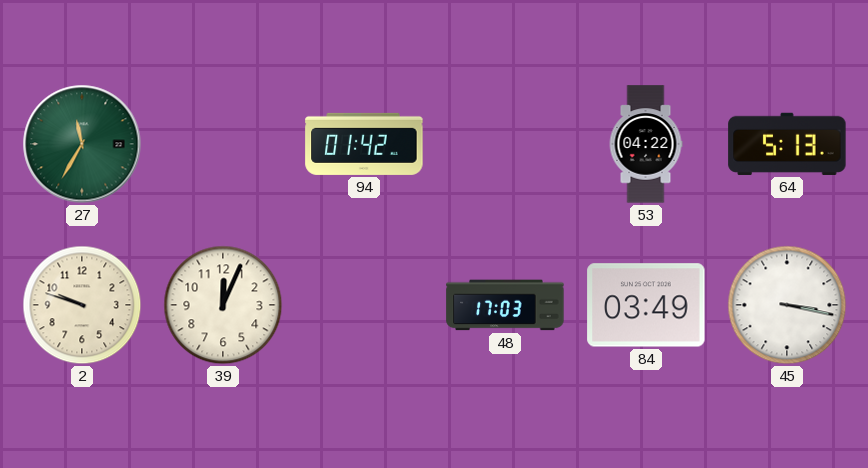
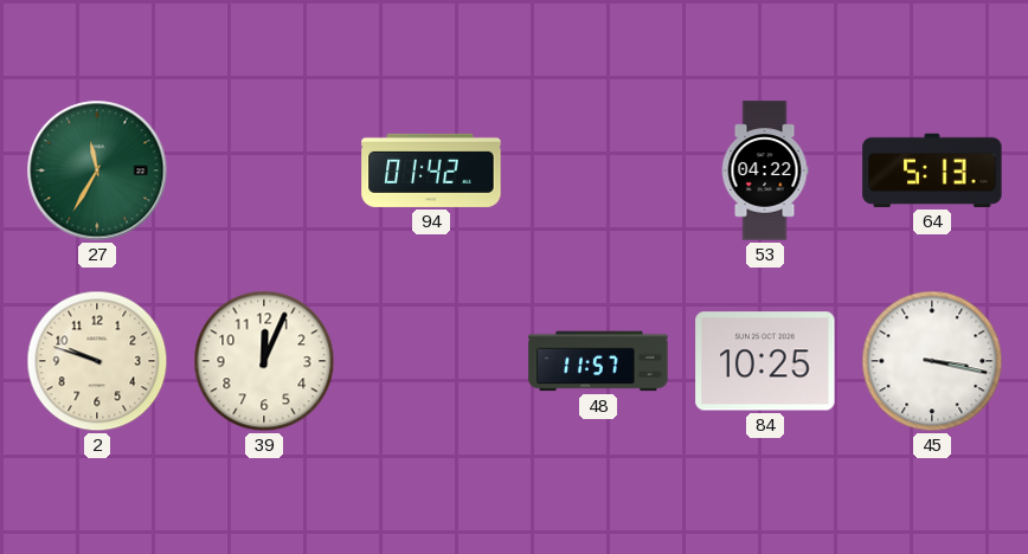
48: 17:03 -> 11:57
84: 03:49 -> 10:25
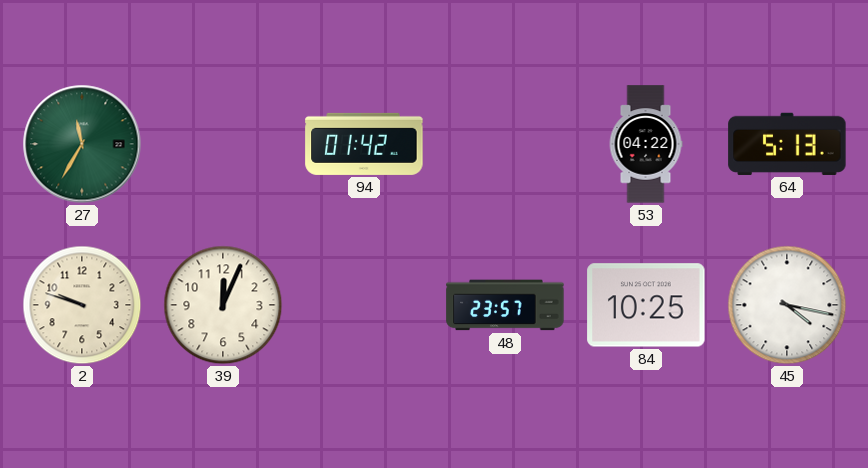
48: 11:57 -> 23:57
45: 3:17 -> 4:17
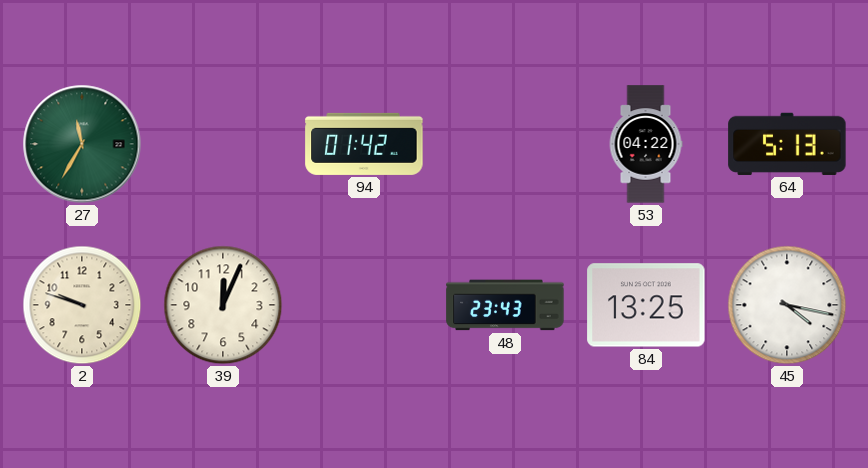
48: 23:57 -> 23:43
84: 10:25 -> 13:25
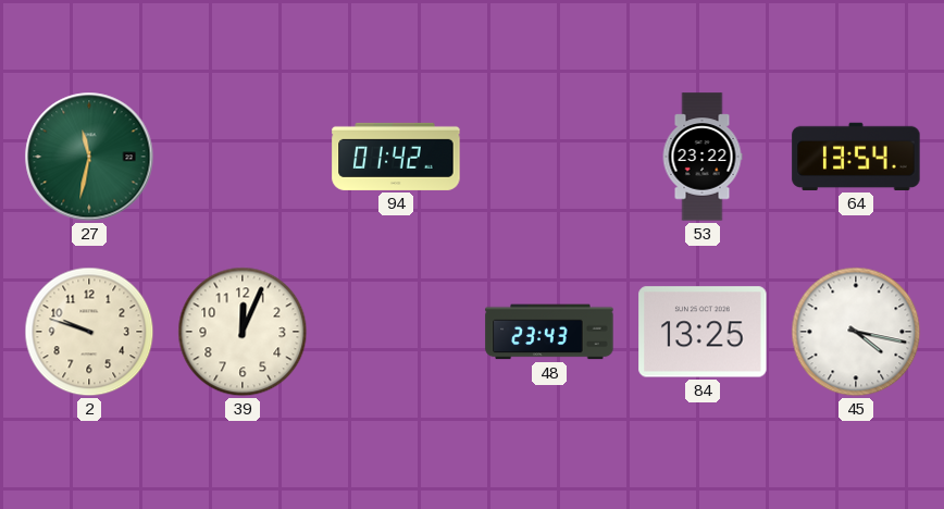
27: 11:35 -> 11:32
53: 04:22 -> 23:22
64: 5:13 -> 13:54
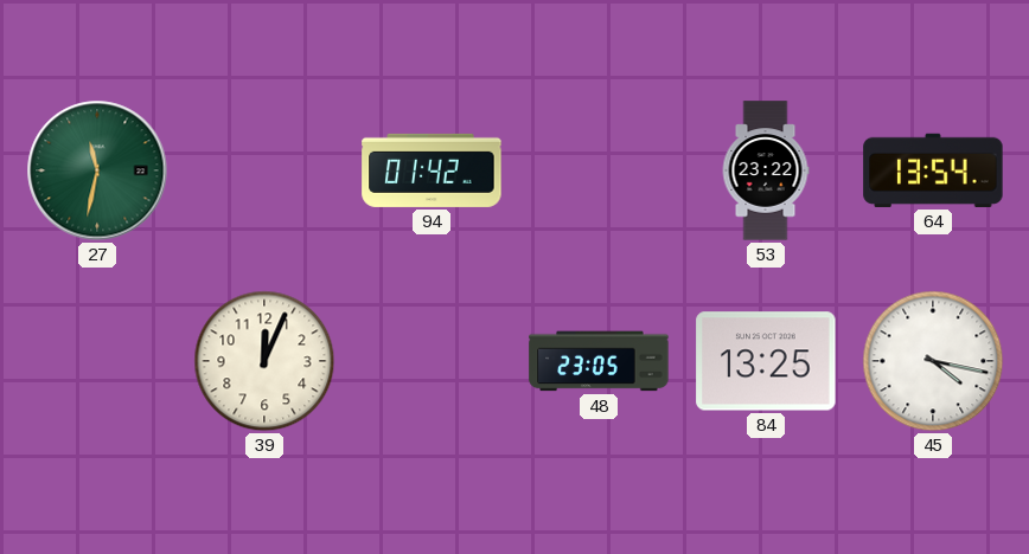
2: 9:48 -> none
48: 23:43 -> 23:05
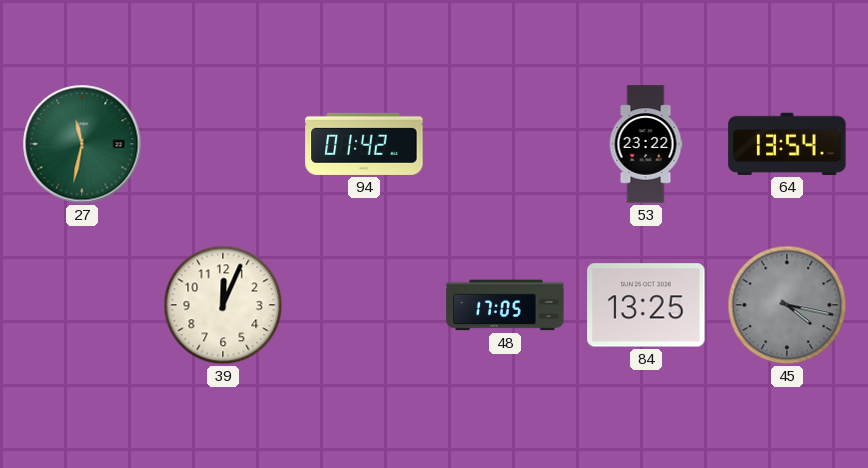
48: 23:05 -> 17:05
45 dial: white -> grey
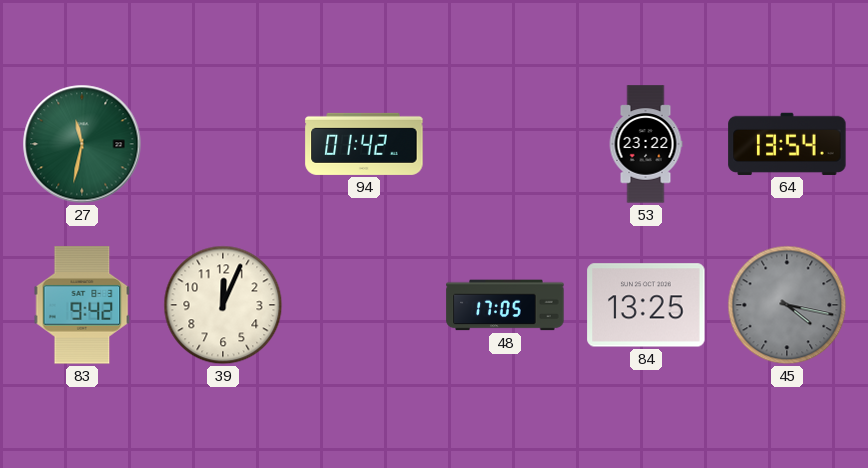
83: none -> 9:42
